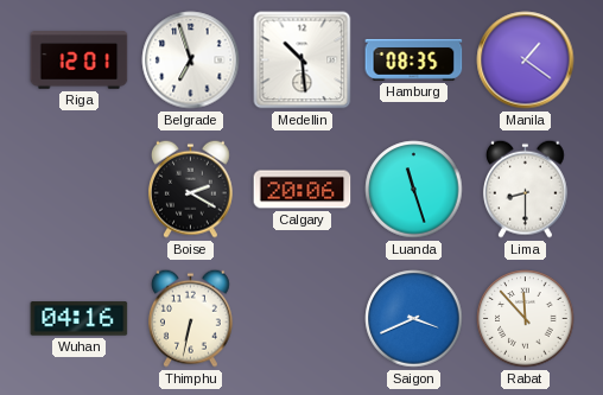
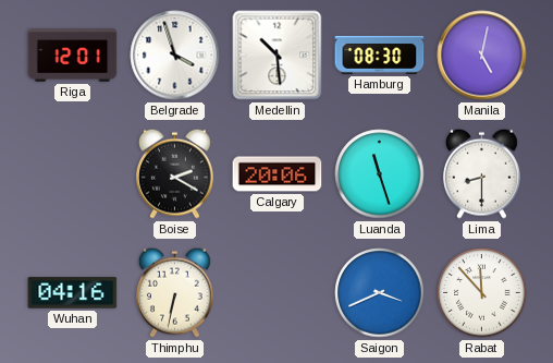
Belgrade: 6:57 -> 3:57
Hamburg: 08:35 -> 08:30
Manila: 1:21 -> 5:02
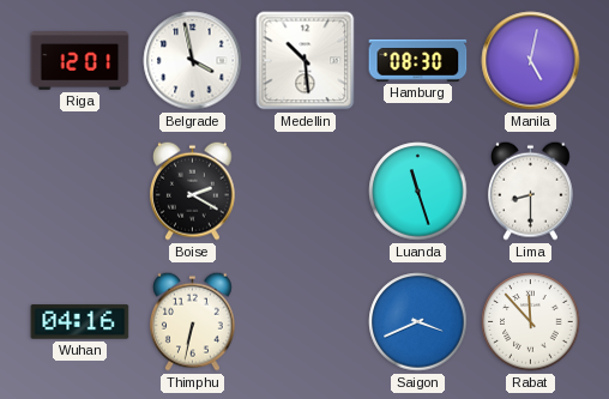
Belgrade: 3:57 -> 3:58
Calgary: 20:06 -> none
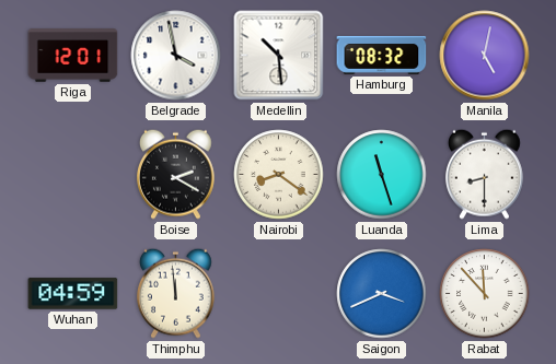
Hamburg: 08:30 -> 08:32
Nairobi: none -> 8:21
Wuhan: 04:16 -> 04:59
Thimphu: 6:32 -> 11:59
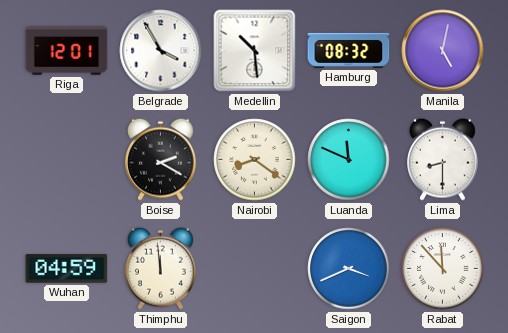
Belgrade: 3:58 -> 3:55
Luanda: 11:27 -> 11:49
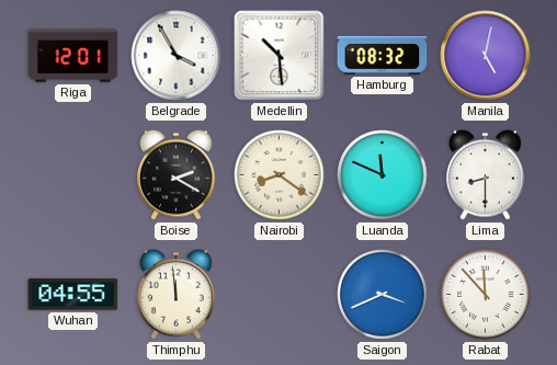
Wuhan: 04:59 -> 04:55
